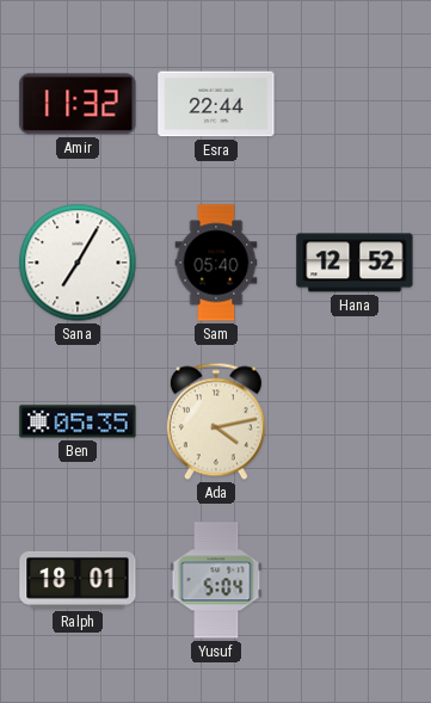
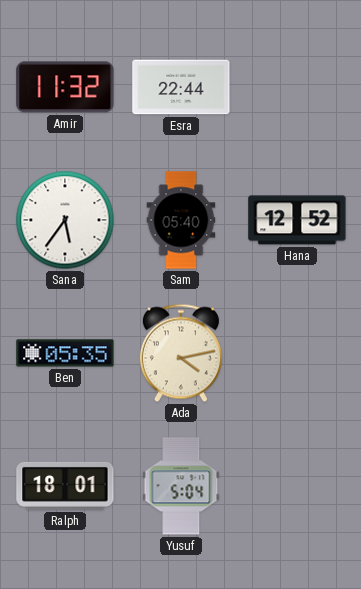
Sana: 7:05 -> 5:36
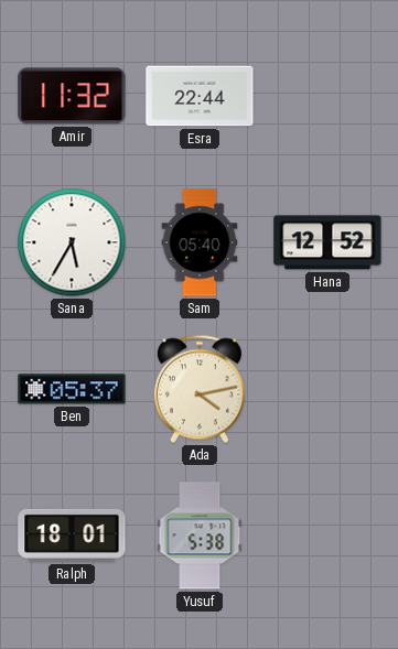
Sana: 5:36 -> 5:35
Ben: 05:35 -> 05:37
Yusuf: 5:04 -> 5:38
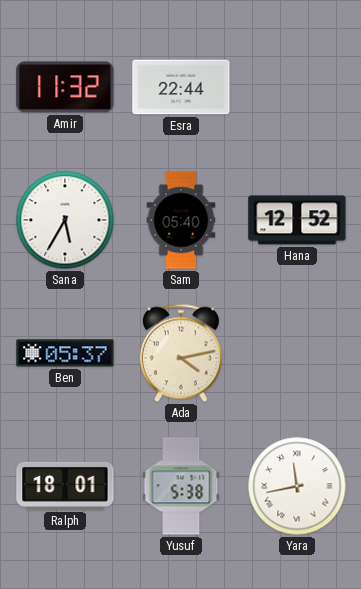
Yara: none -> 11:43
